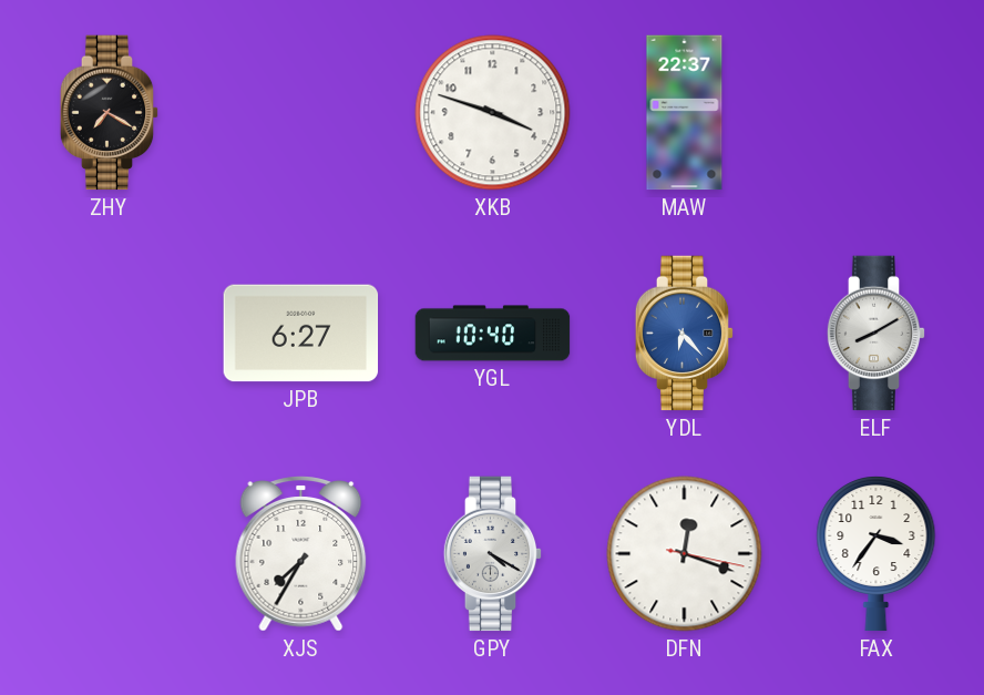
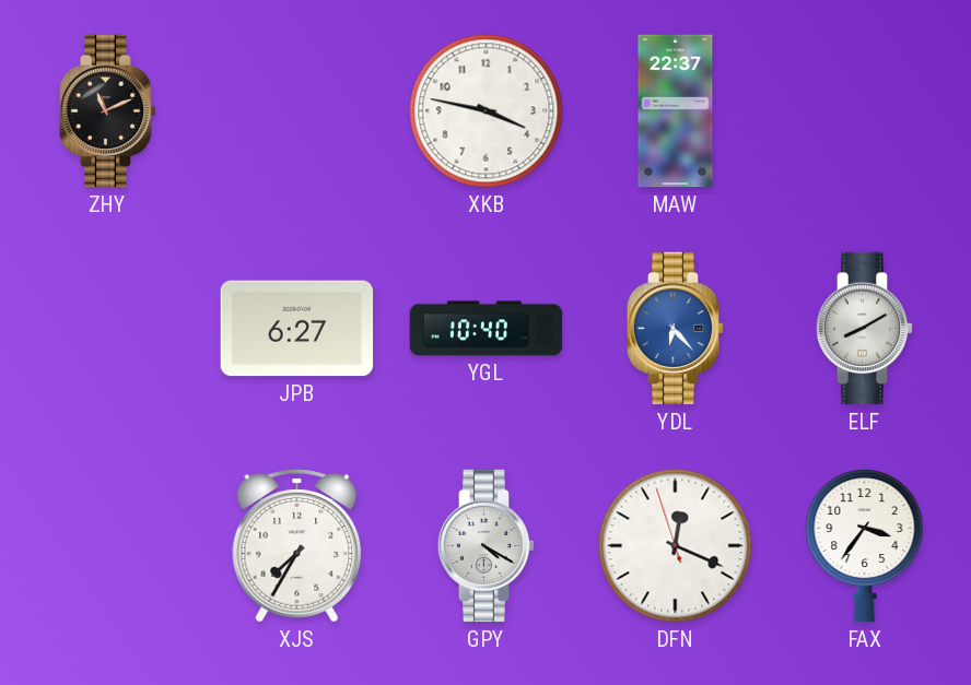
ZHY: 7:20 -> 11:11
XKB: 3:48 -> 3:47
DFN: 12:18:17 -> 12:18:57
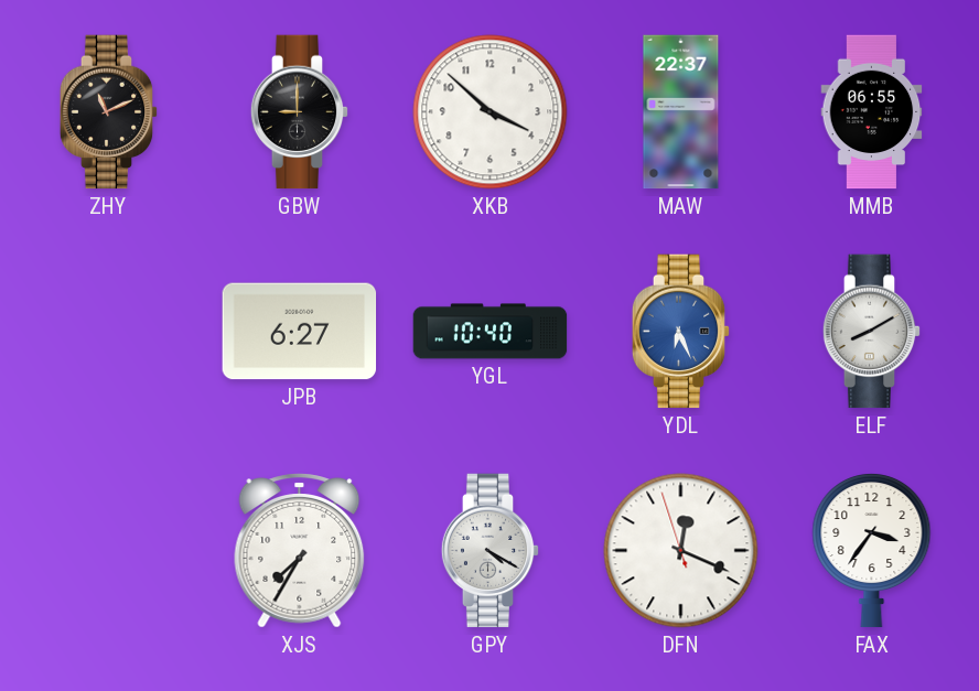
GBW: none -> 9:00
XKB: 3:47 -> 3:52
MMB: none -> 06:55
YDL: 6:23 -> 6:26
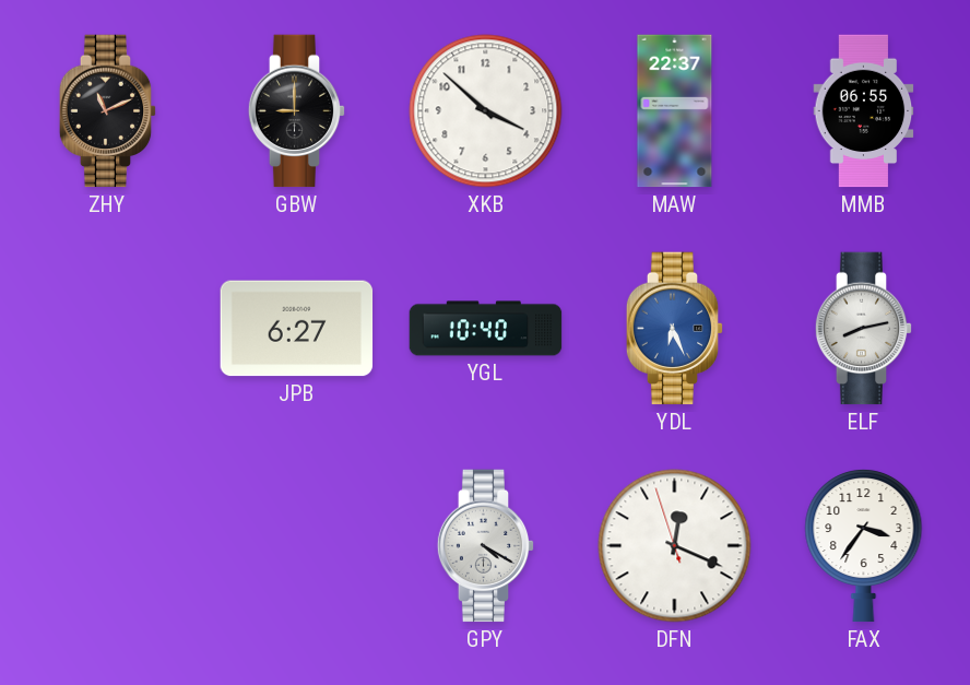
ELF: 8:10 -> 8:13
XJS: 7:35 -> none
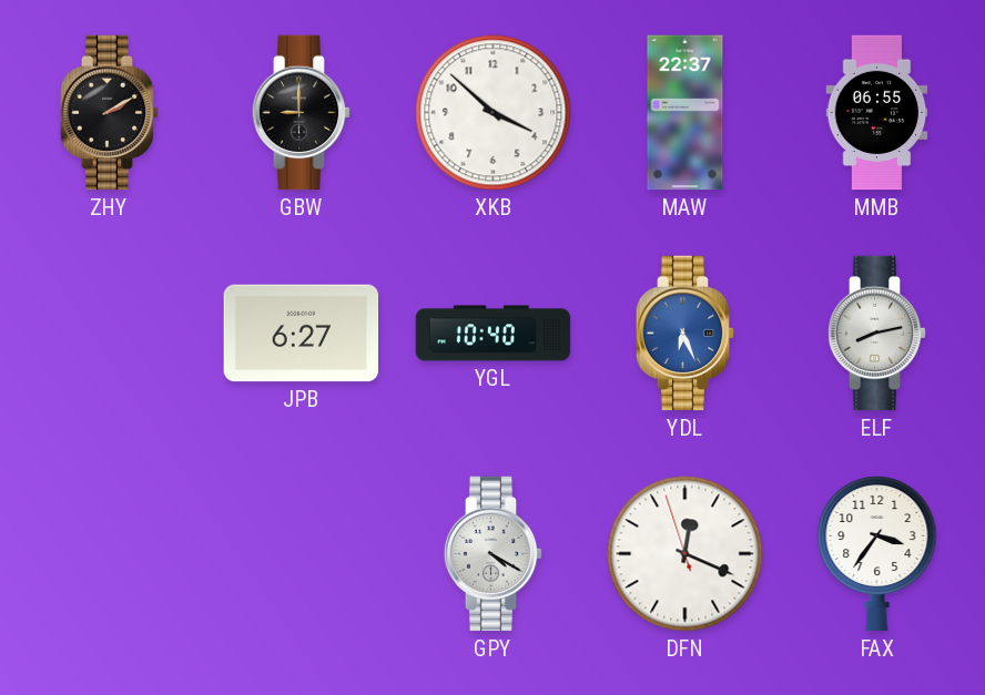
ZHY: 11:11 -> 2:10
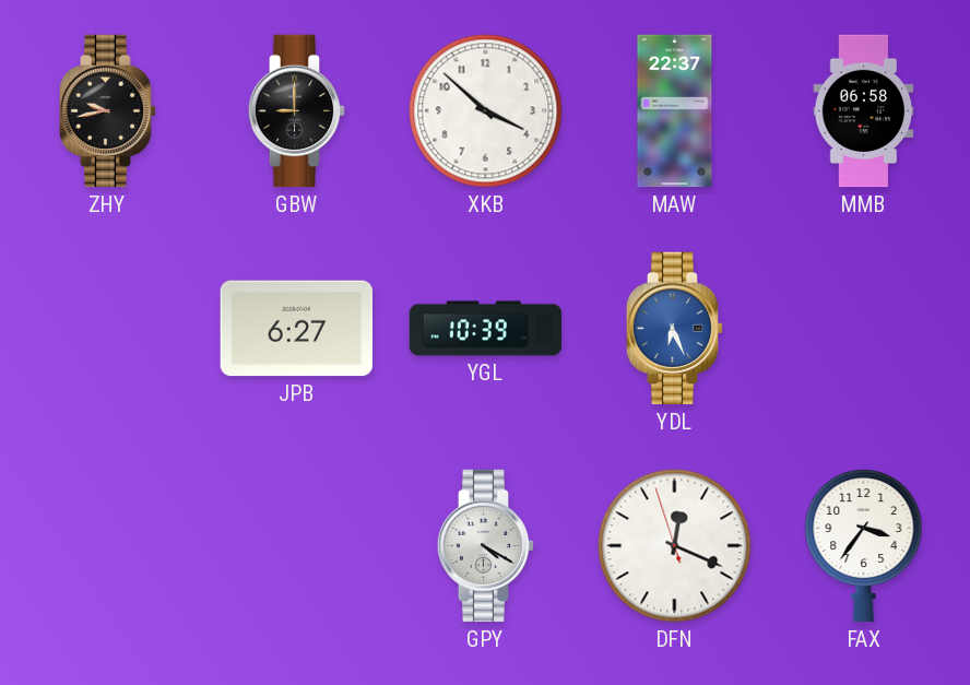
ZHY: 2:10 -> 9:43
MMB: 06:55 -> 06:58
YGL: 10:40 -> 10:39
ELF: 8:13 -> none
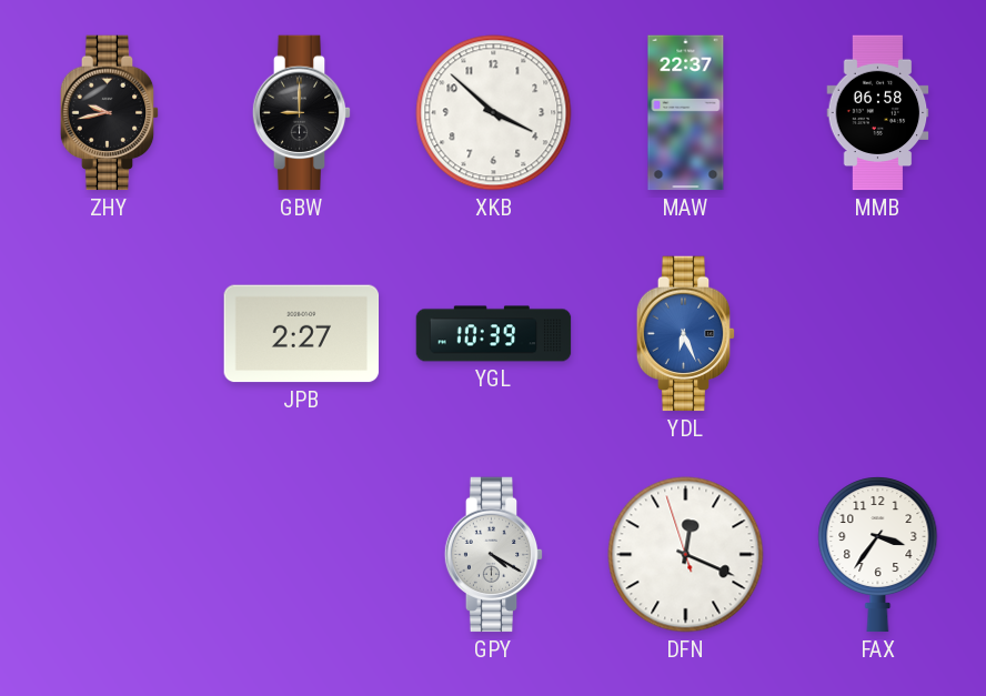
JPB: 6:27 -> 2:27
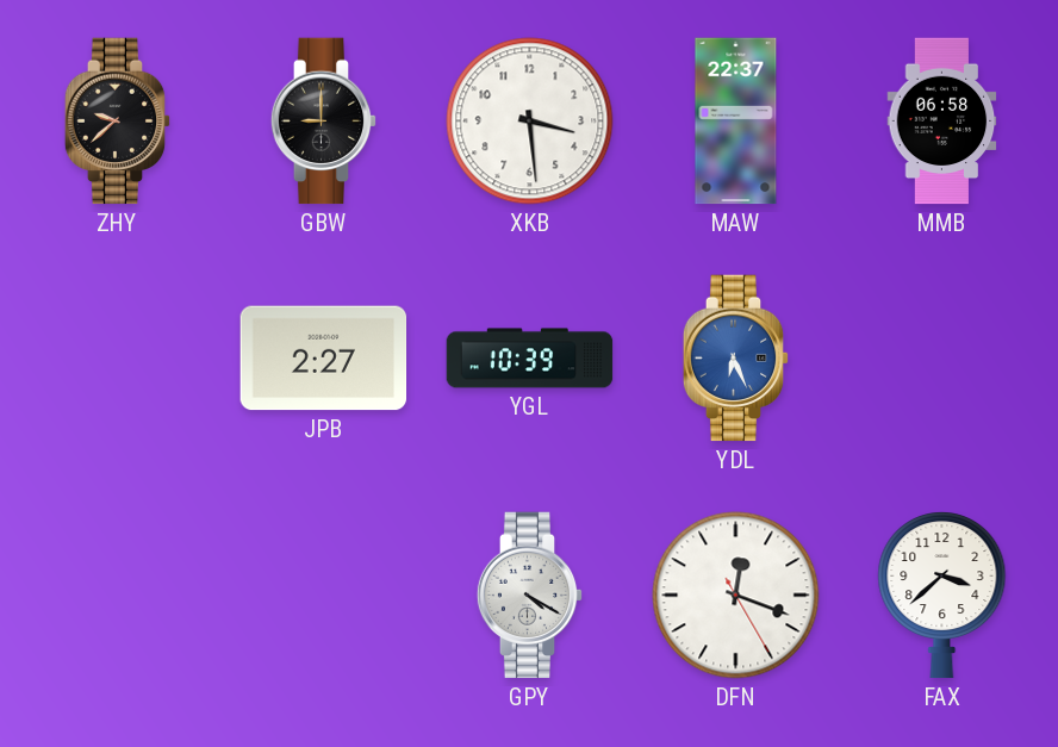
ZHY: 9:43 -> 9:38
XKB: 3:52 -> 3:29
DFN: 12:18:57 -> 12:18:25
FAX: 3:36 -> 3:38
